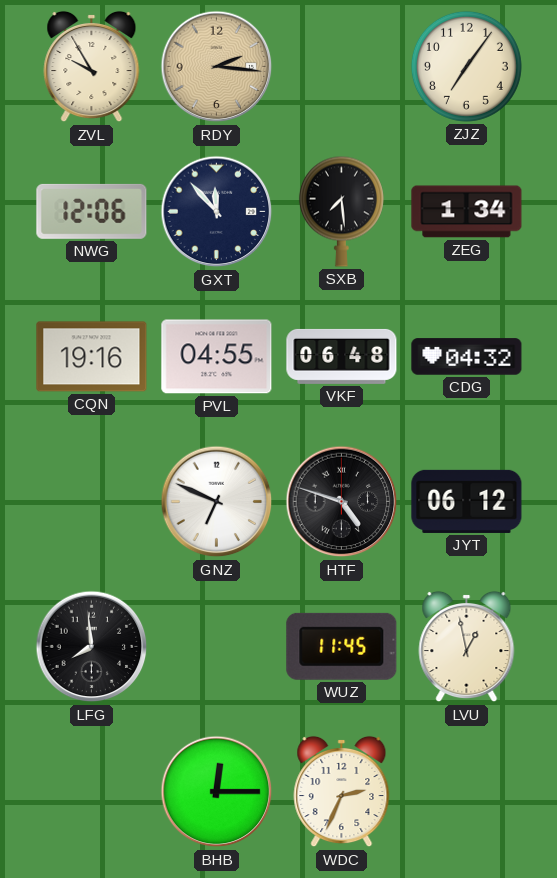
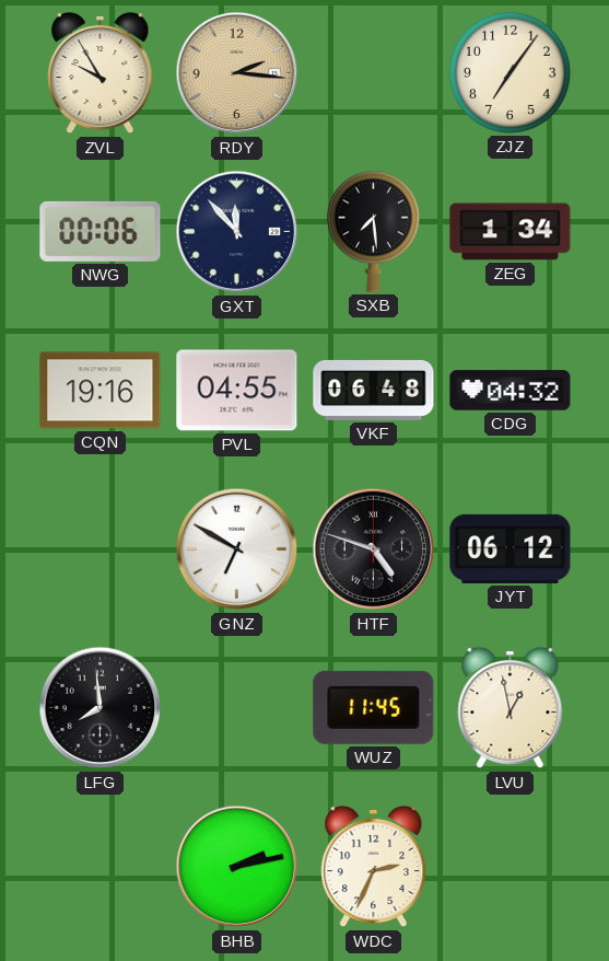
NWG: 12:06 -> 00:06
GNZ: 6:49 -> 6:50
BHB: 12:15 -> 2:13
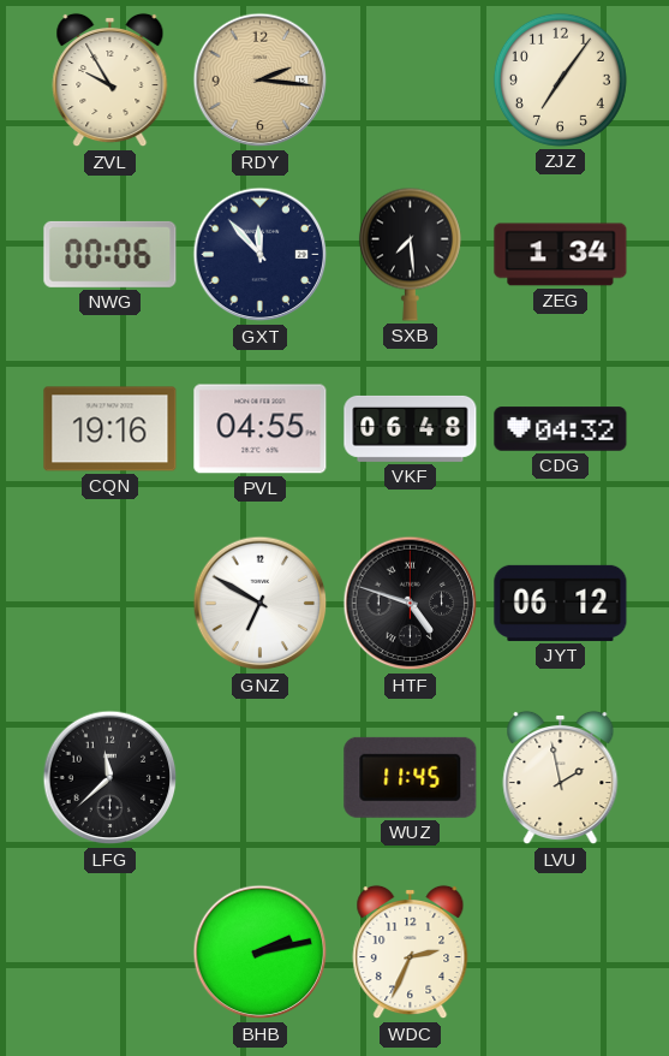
LFG: 7:59 -> 11:38
LVU: 12:58 -> 1:58
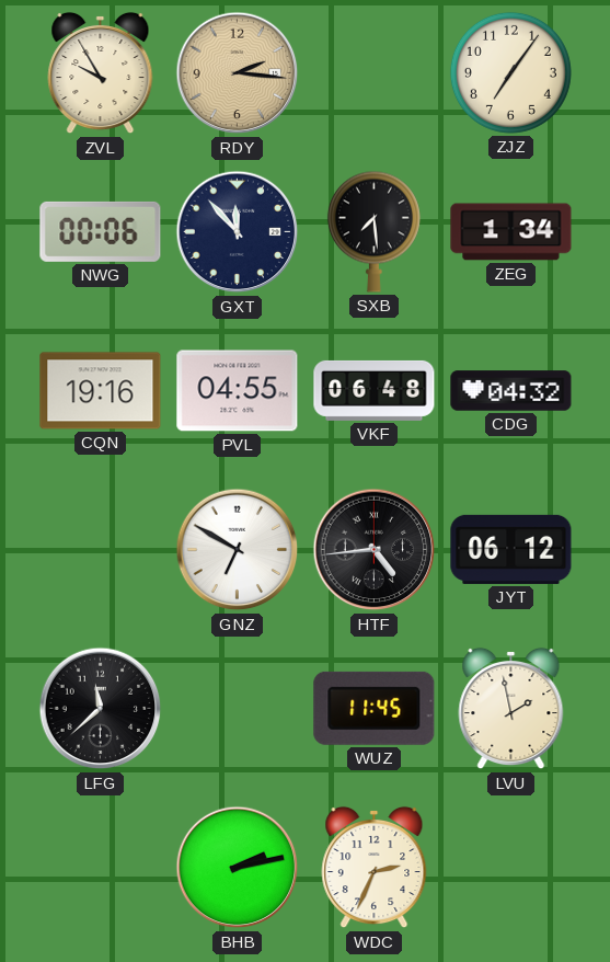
HTF: 4:48 -> 4:44
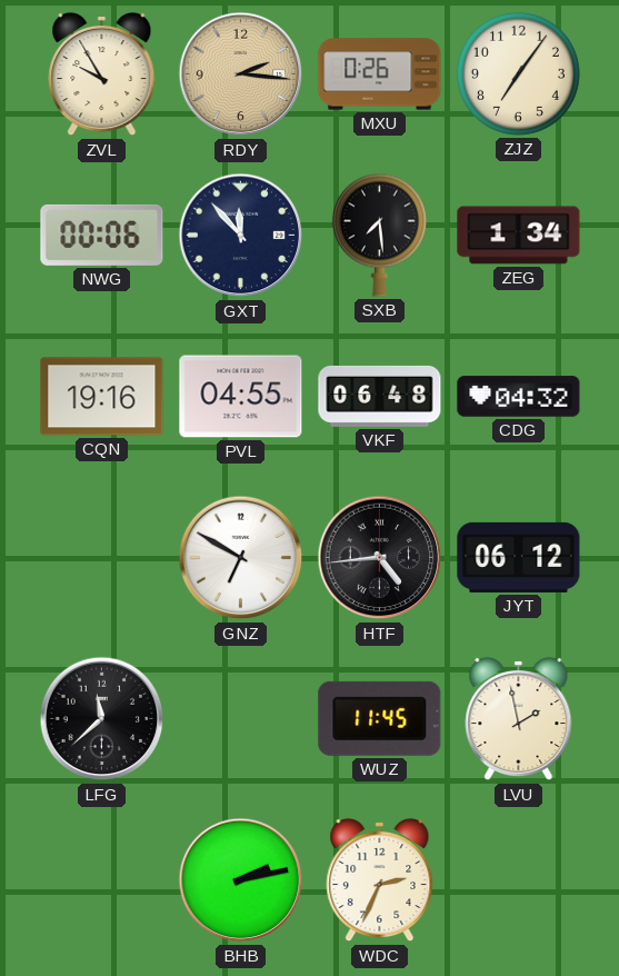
MXU: none -> 0:26
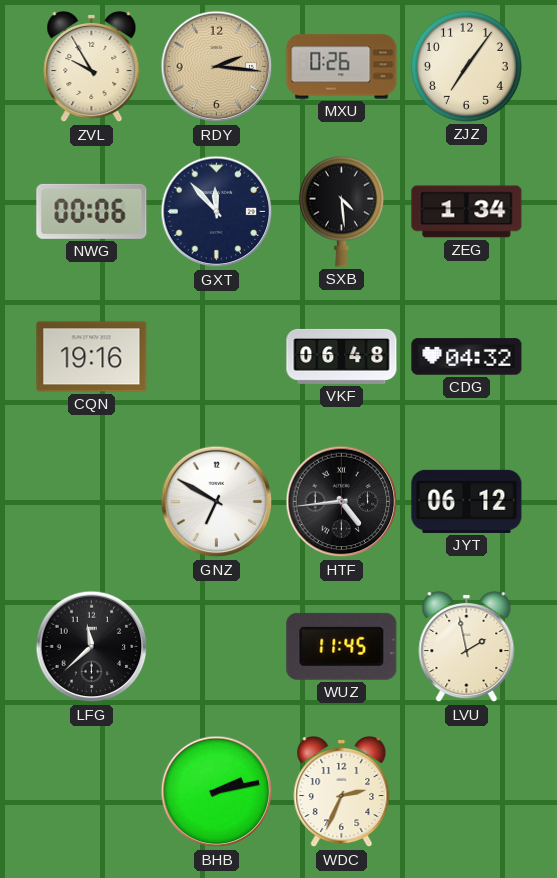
SXB: 7:29 -> 4:29
PVL: 04:55 -> none
